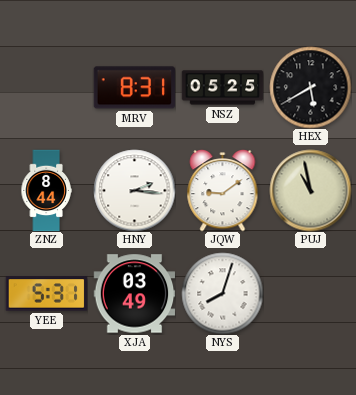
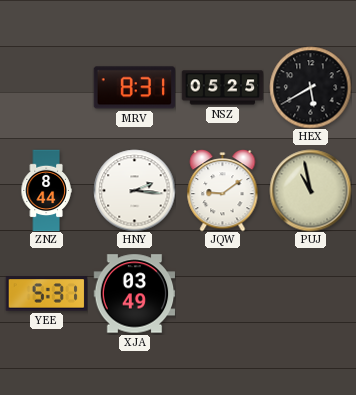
NYS: 8:03 -> none
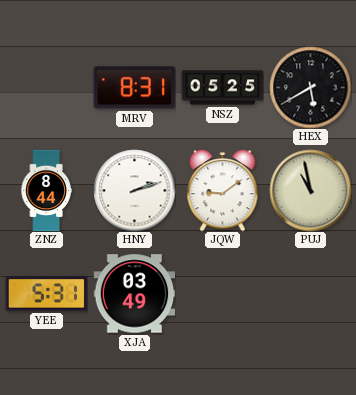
HNY: 2:16 -> 2:12
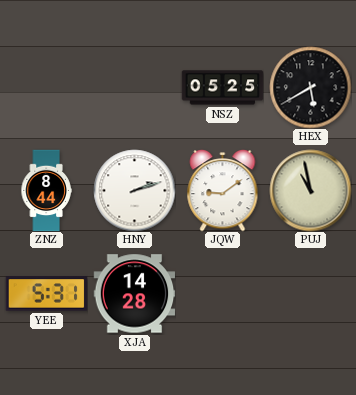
MRV: 8:31 -> none
XJA: 03:49 -> 14:28
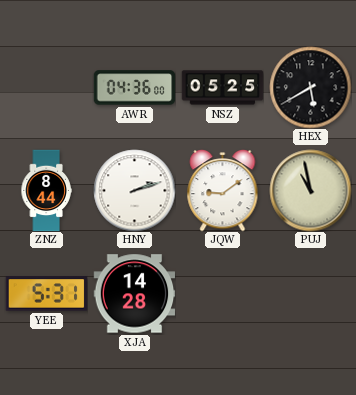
AWR: none -> 04:36
